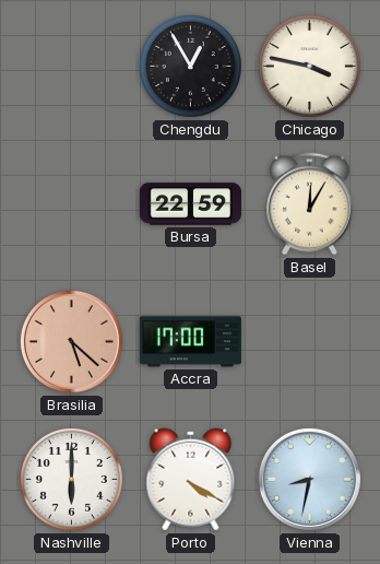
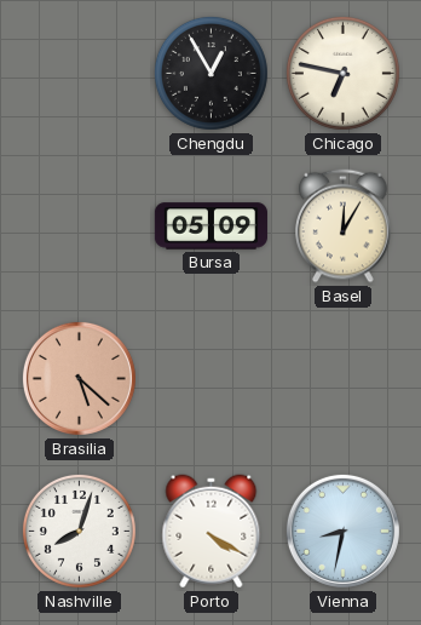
Chicago: 3:47 -> 6:47
Bursa: 22:59 -> 05:09
Accra: 17:00 -> none
Nashville: 6:00 -> 8:03
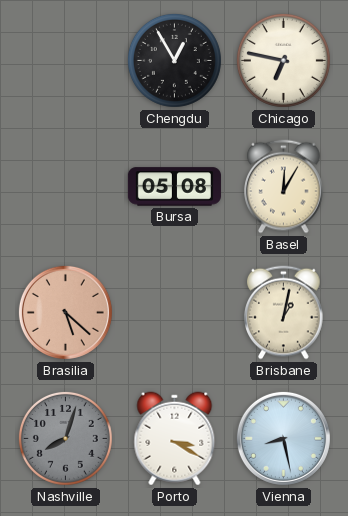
Bursa: 05:09 -> 05:08
Brisbane: none -> 1:02
Nashville dial: white -> grey
Porto: 4:20 -> 3:20
Vienna: 8:32 -> 8:28
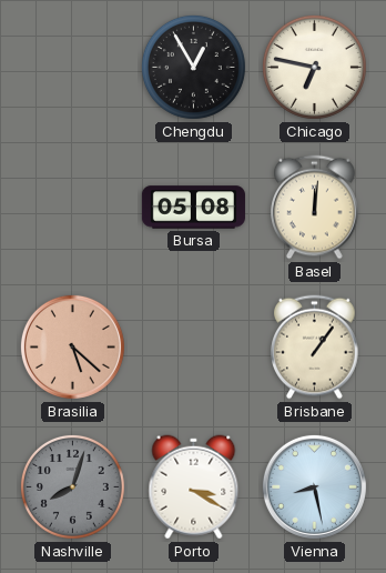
Basel: 12:05 -> 12:01
Brisbane: 1:02 -> 1:06
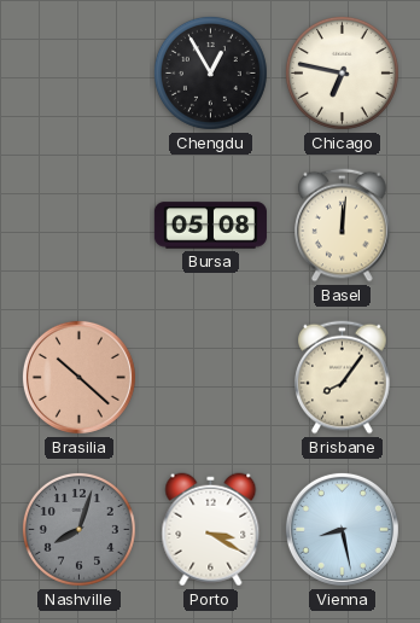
Brasilia: 5:22 -> 10:22
Brisbane: 1:06 -> 8:06
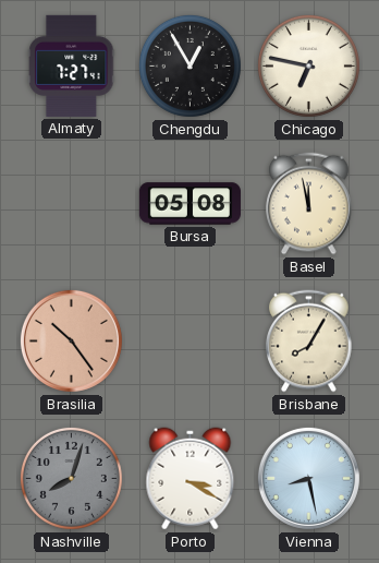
Almaty: none -> 7:27
Basel: 12:01 -> 11:58
Brasilia: 10:22 -> 10:24
Brisbane: 8:06 -> 8:05
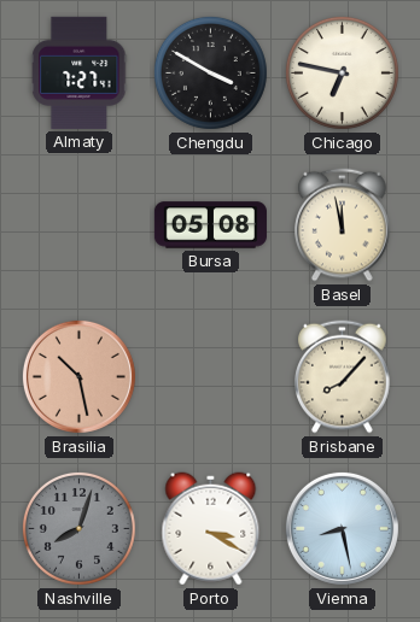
Chengdu: 12:55 -> 3:50
Brasilia: 10:24 -> 10:28
Brisbane: 8:05 -> 8:07
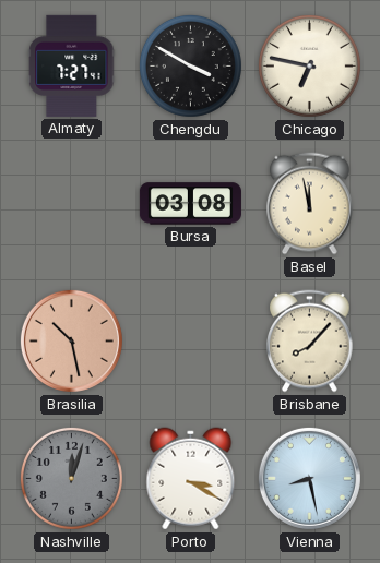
Bursa: 05:08 -> 03:08
Nashville: 8:03 -> 12:03
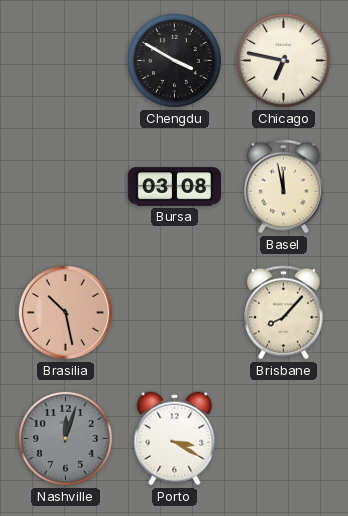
Almaty: 7:27 -> none
Vienna: 8:28 -> none
